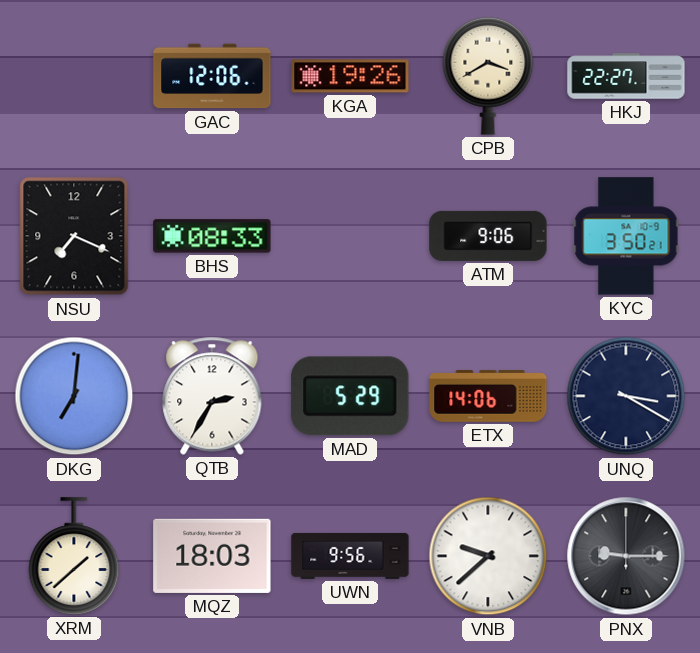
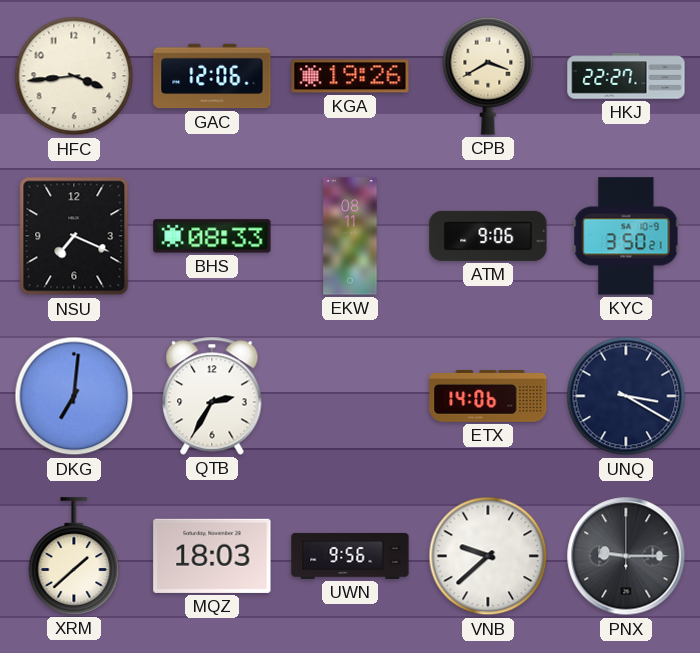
HFC: none -> 3:44
EKW: none -> 08:11
MAD: 5:29 -> none
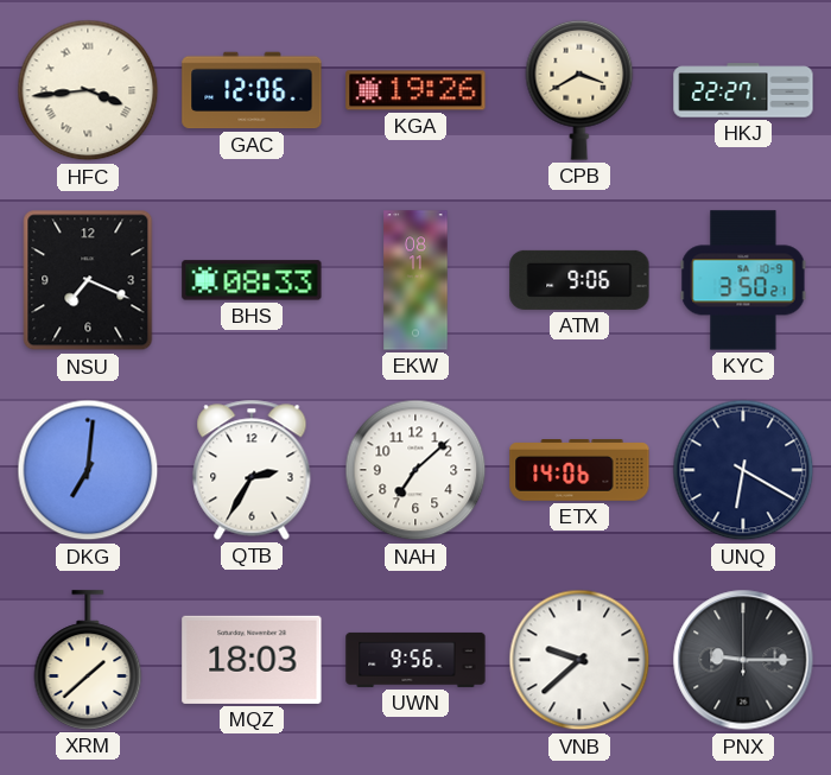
HFC numerals: Arabic -> Roman
NAH: none -> 7:08
UNQ: 3:20 -> 6:20
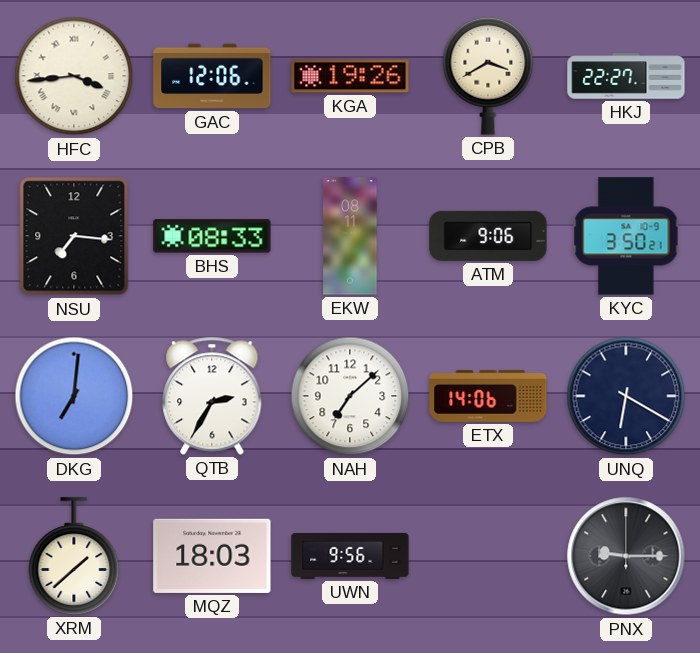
NSU: 7:19 -> 7:16
VNB: 9:38 -> none
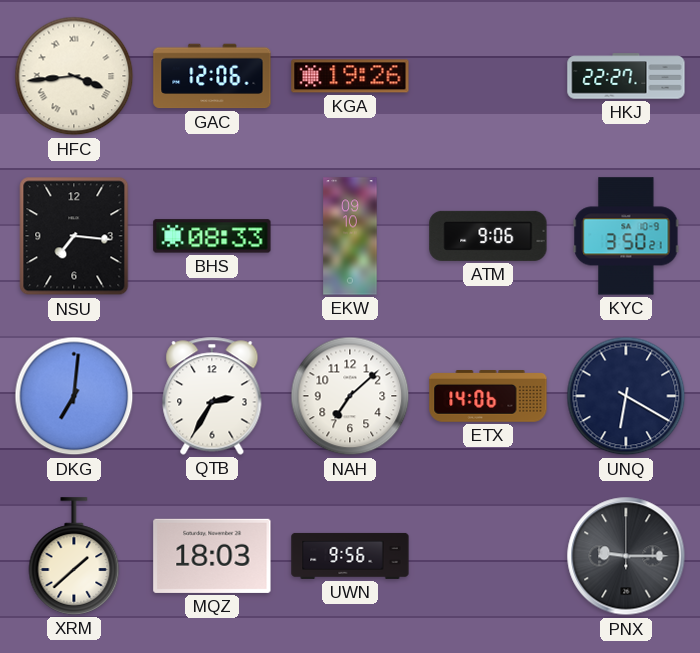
CPB: 3:40 -> none
EKW: 08:11 -> 09:10
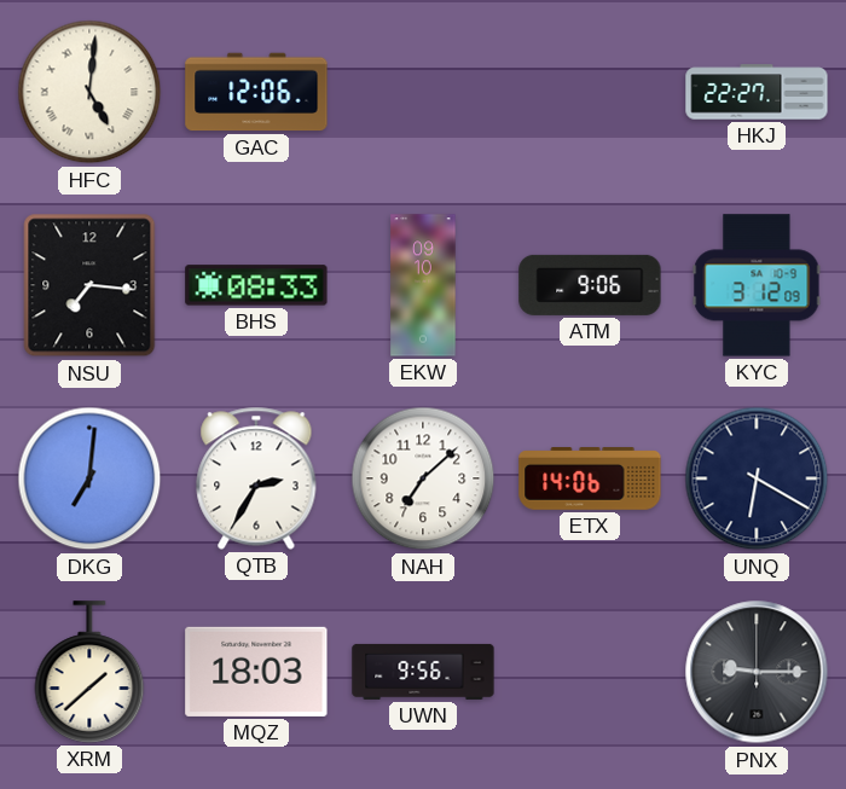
HFC: 3:44 -> 5:01
KGA: 19:26 -> none
KYC: 3:50 -> 3:12
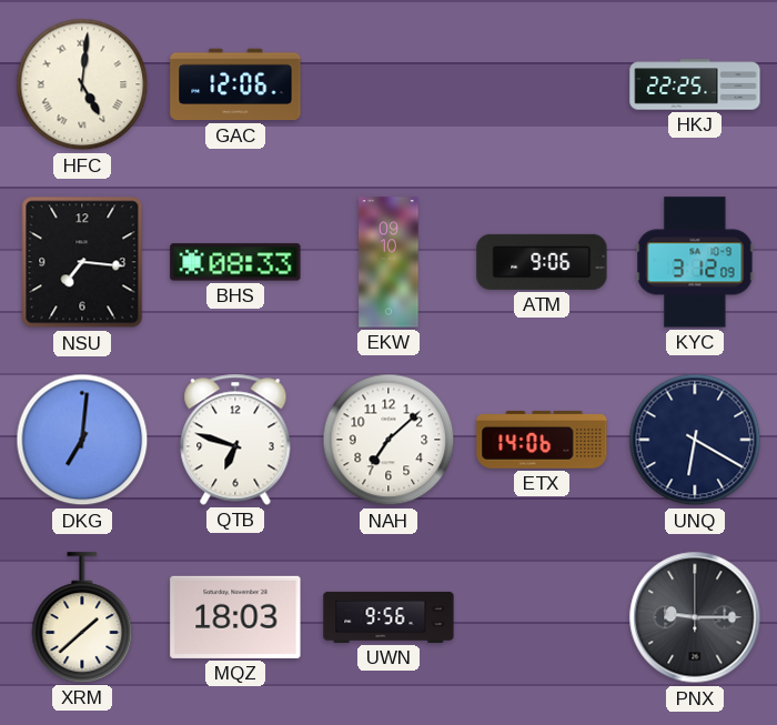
HKJ: 22:27 -> 22:25
QTB: 2:35 -> 6:48
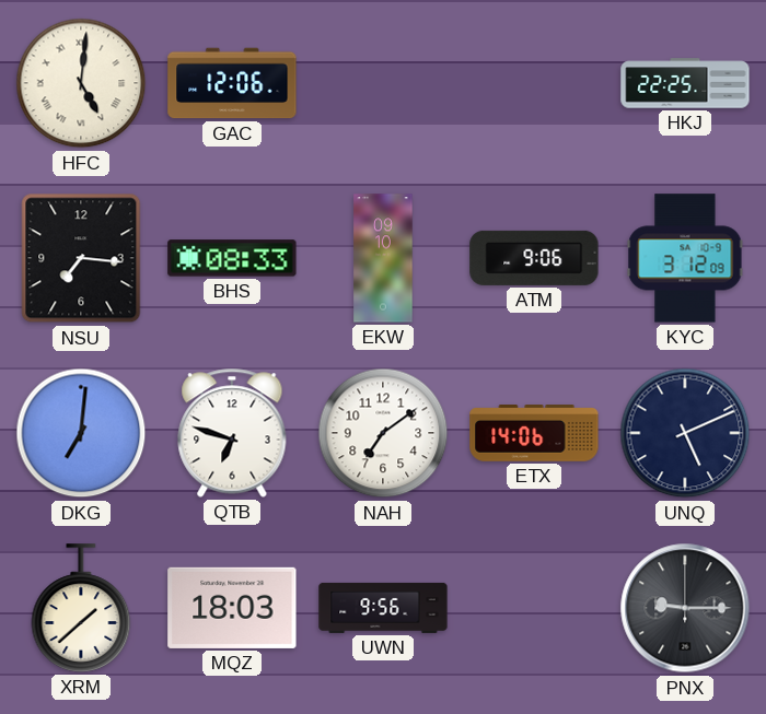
NAH: 7:08 -> 7:09
UNQ: 6:20 -> 5:11
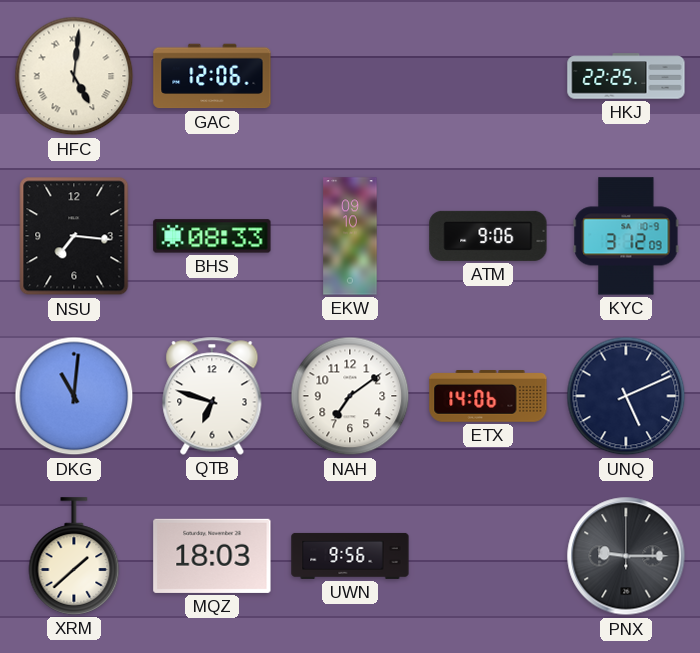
DKG: 7:01 -> 11:01
